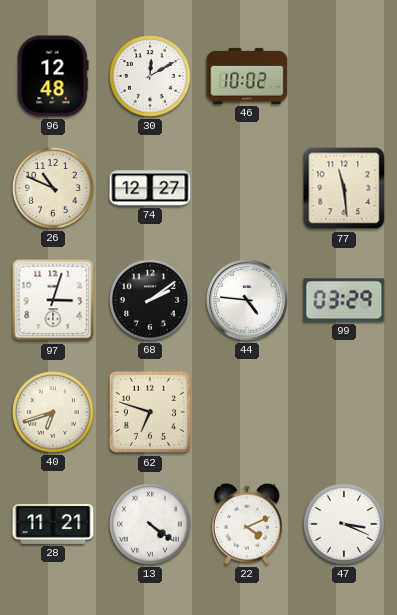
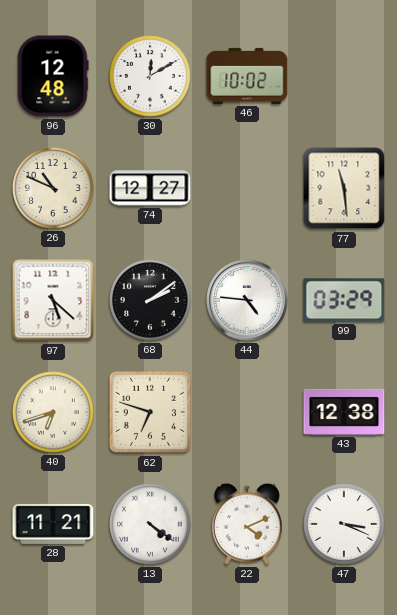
97: 3:03 -> 5:22
43: none -> 12:38
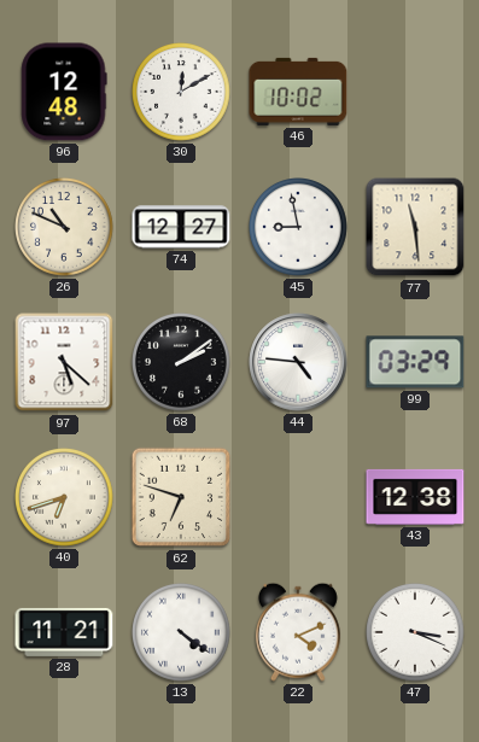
45: none -> 8:58
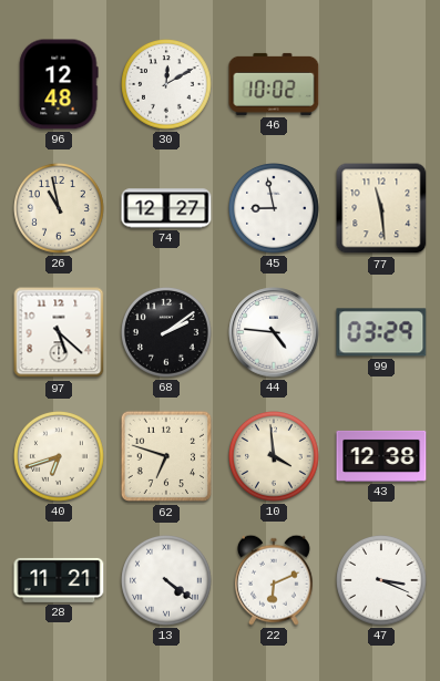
26: 10:49 -> 10:58
10: none -> 3:59
22: 4:11 -> 6:11
